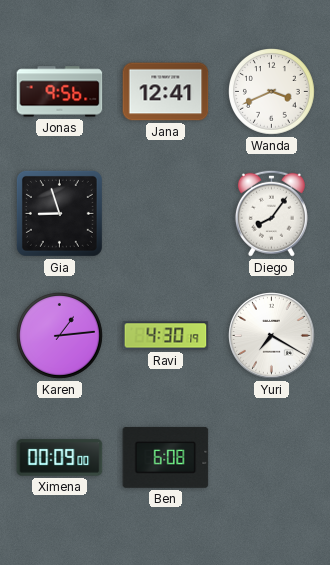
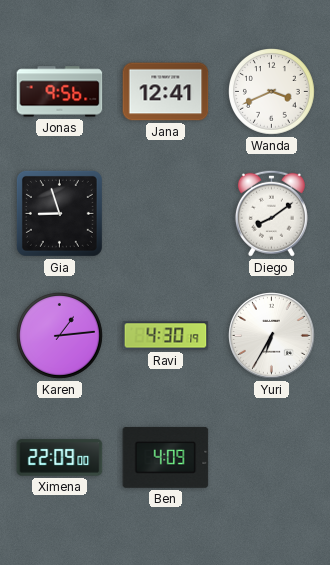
Diego: 8:06 -> 8:09
Yuri: 7:20 -> 6:35
Ximena: 00:09 -> 22:09
Ben: 6:08 -> 4:09
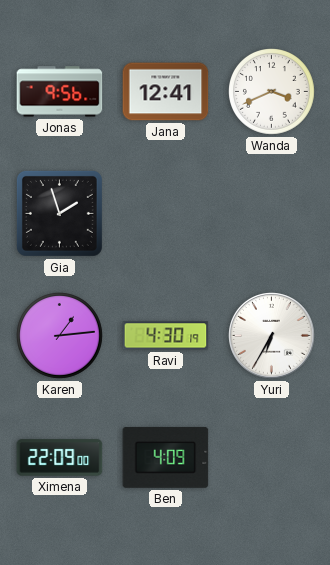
Gia: 8:57 -> 1:57
Diego: 8:09 -> none
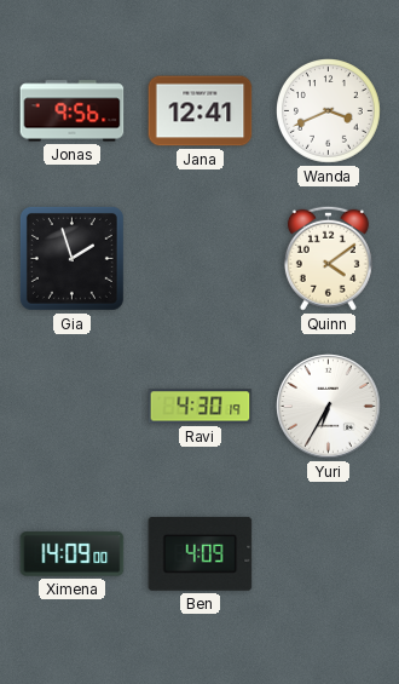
Quinn: none -> 4:09
Karen: 1:14 -> none
Ximena: 22:09 -> 14:09
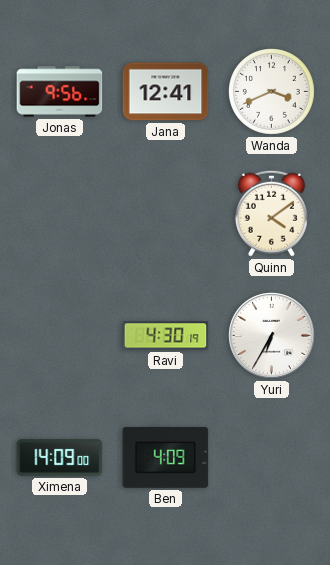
Gia: 1:57 -> none
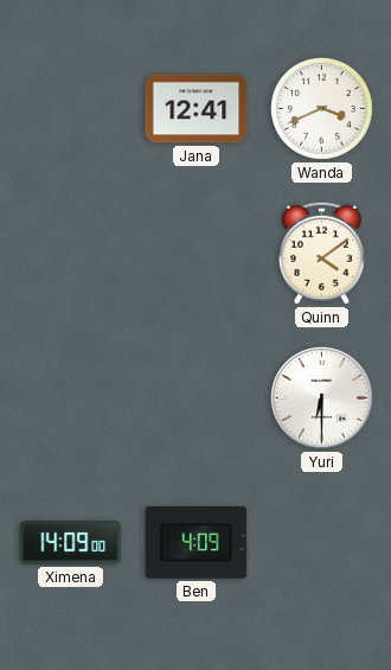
Jonas: 9:56 -> none
Ravi: 4:30 -> none
Yuri: 6:35 -> 6:30
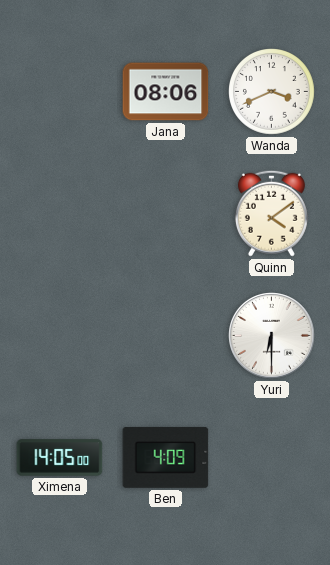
Jana: 12:41 -> 08:06
Ximena: 14:09 -> 14:05
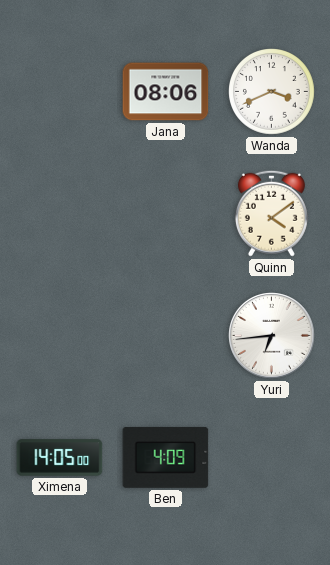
Yuri: 6:30 -> 6:44
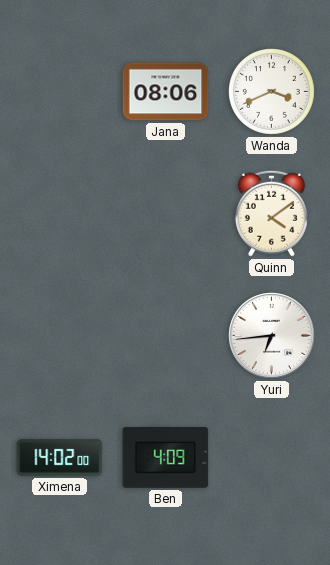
Ximena: 14:05 -> 14:02
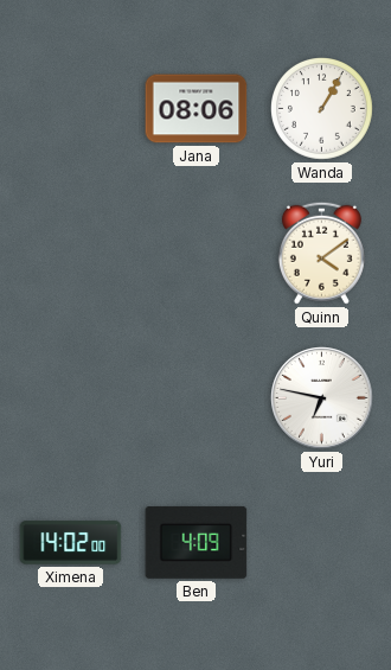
Wanda: 3:41 -> 1:05
Yuri: 6:44 -> 6:47
